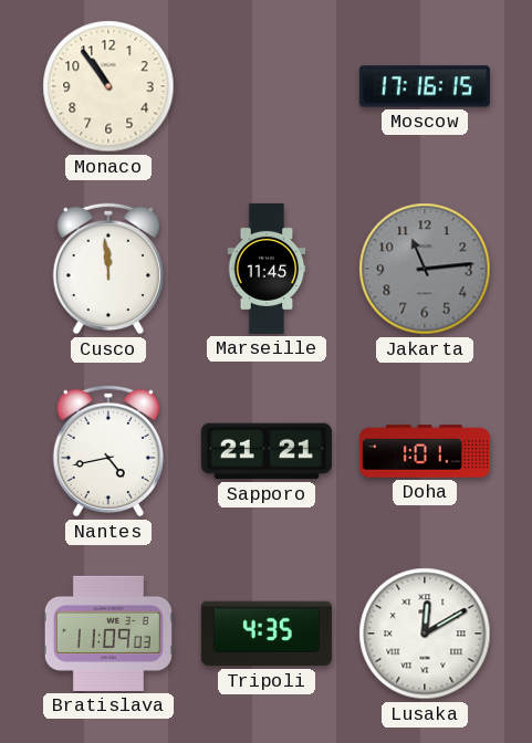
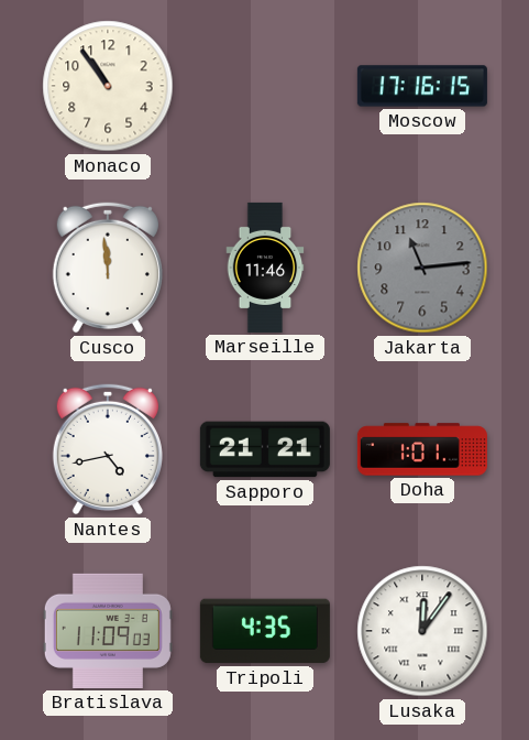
Marseille: 11:45 -> 11:46
Lusaka: 12:10 -> 12:06
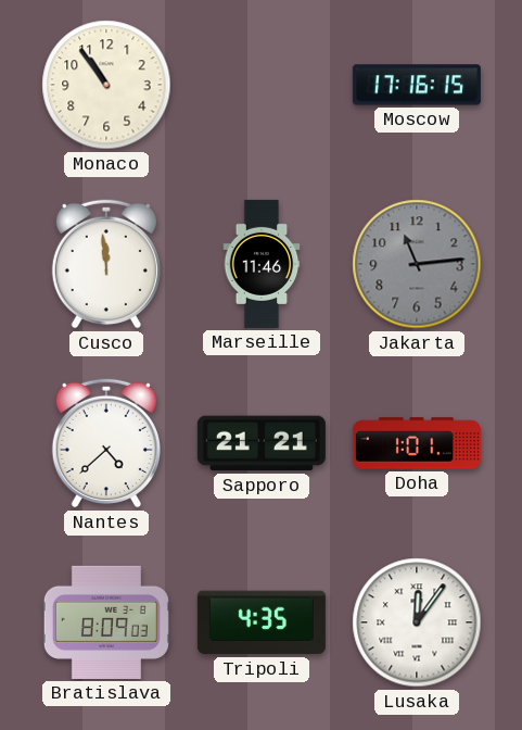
Nantes: 4:43 -> 4:38
Bratislava: 11:09 -> 8:09
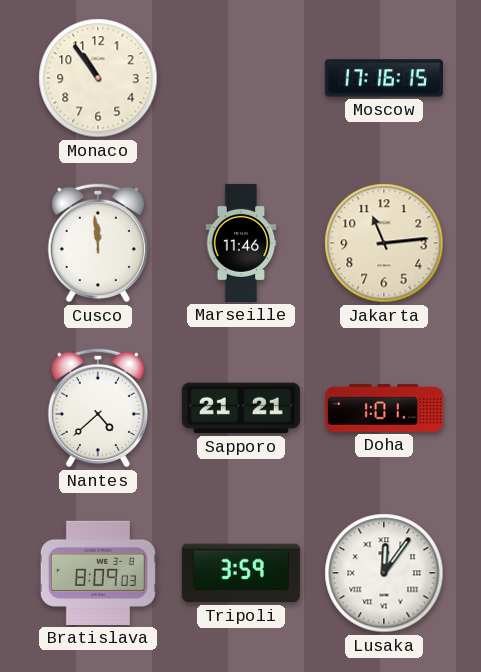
Jakarta dial: grey -> cream
Tripoli: 4:35 -> 3:59
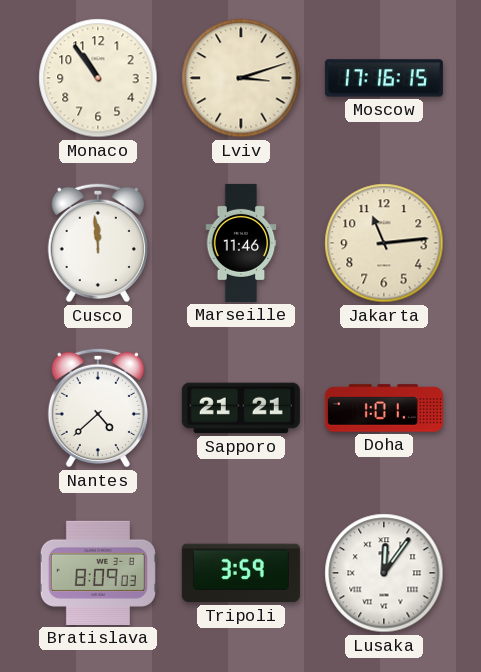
Lviv: none -> 3:12
